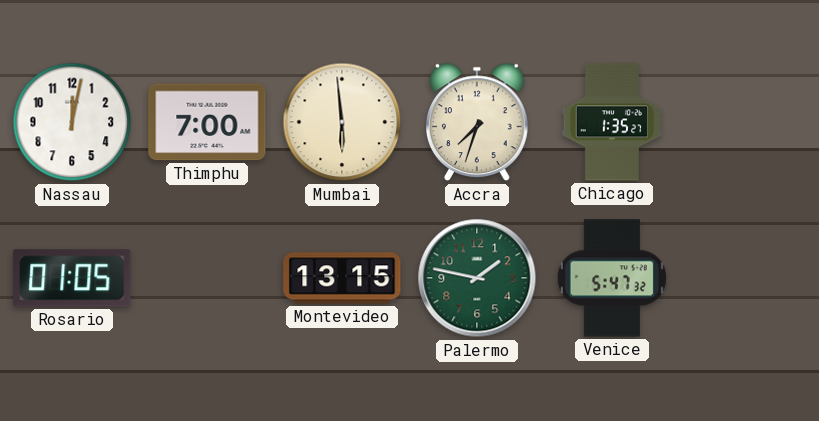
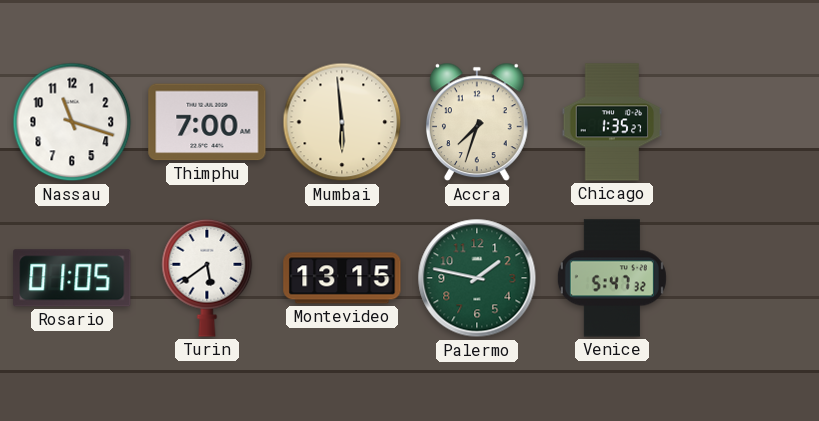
Nassau: 12:02 -> 11:18
Turin: none -> 5:39
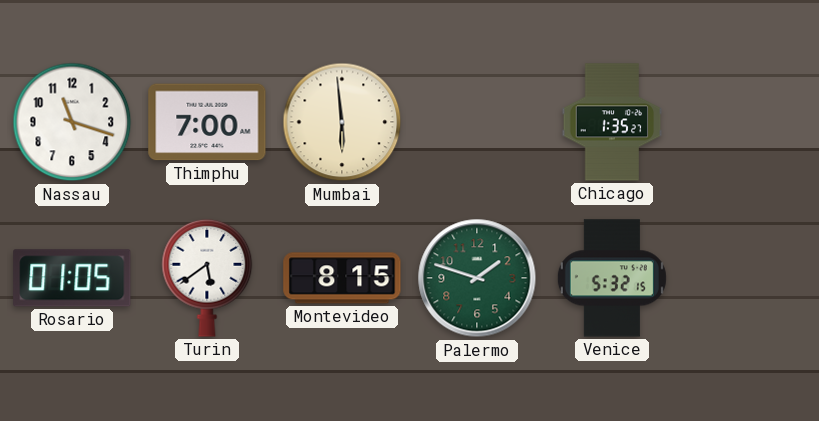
Accra: 7:33 -> none
Montevideo: 13:15 -> 8:15
Palermo: 1:47 -> 1:48
Venice: 5:47 -> 5:32
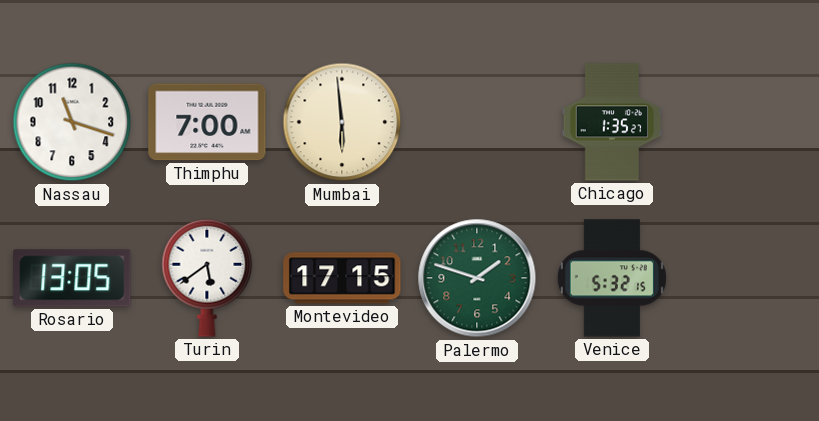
Rosario: 01:05 -> 13:05
Montevideo: 8:15 -> 17:15
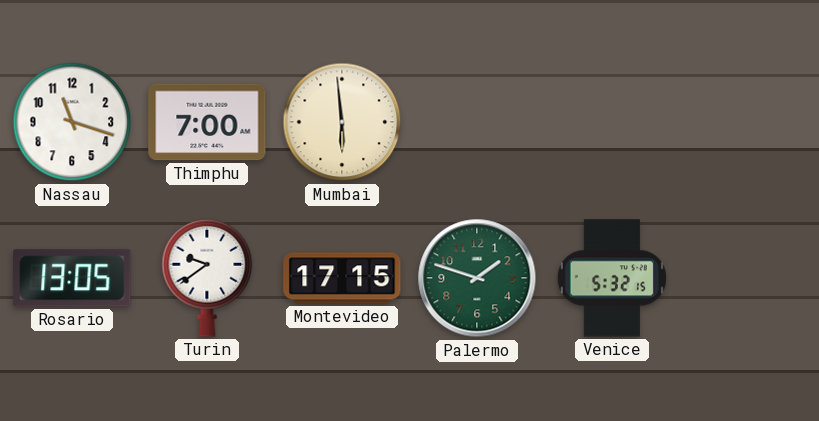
Chicago: 1:35 -> none
Turin: 5:39 -> 9:39
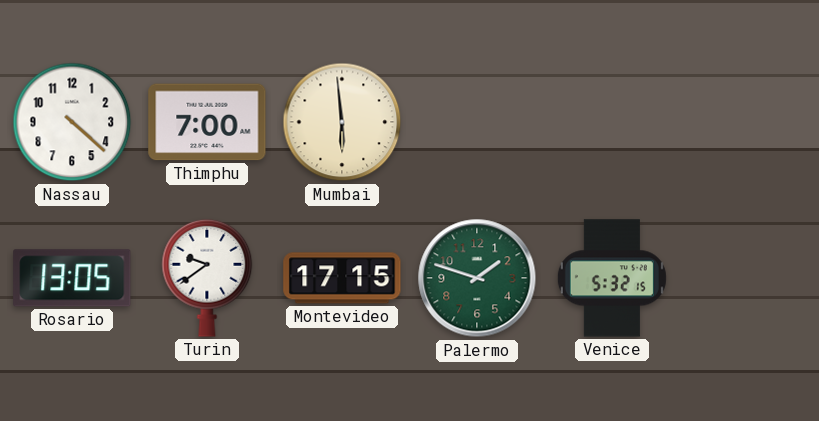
Nassau: 11:18 -> 4:22
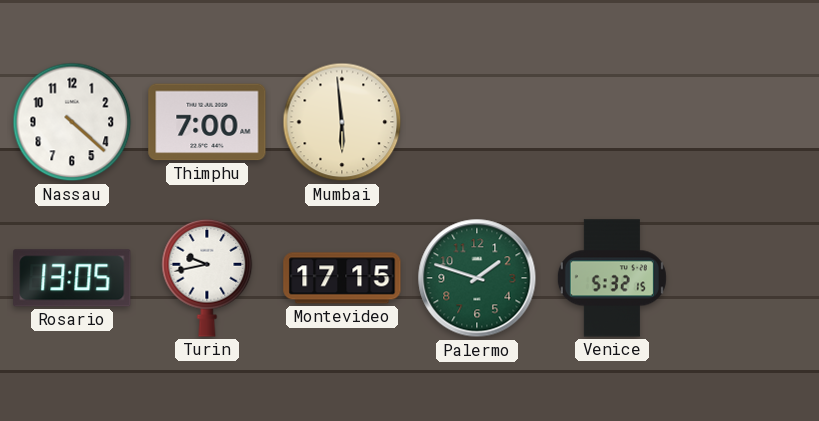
Turin: 9:39 -> 9:43
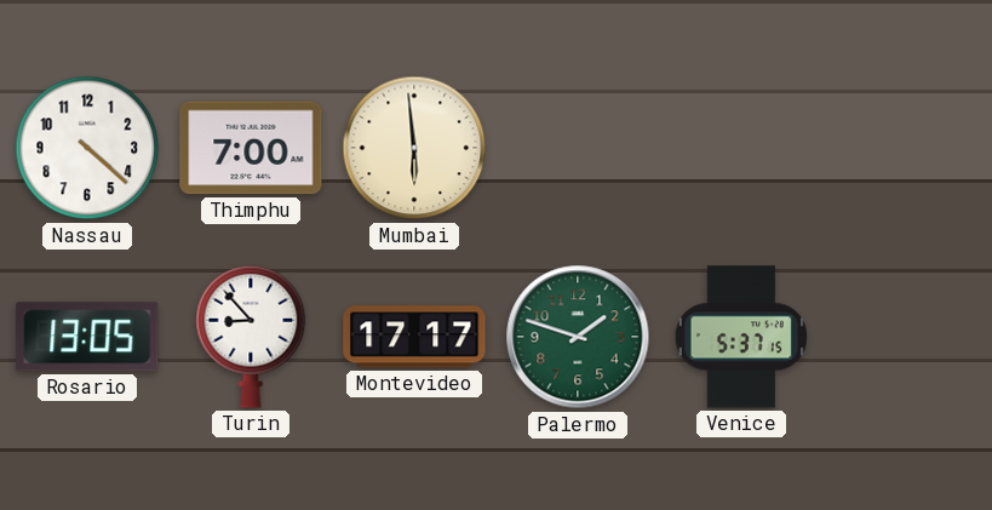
Turin: 9:43 -> 8:53
Montevideo: 17:15 -> 17:17
Venice: 5:32 -> 5:37
